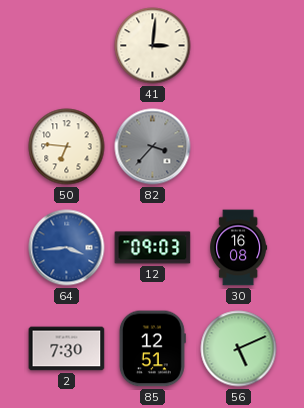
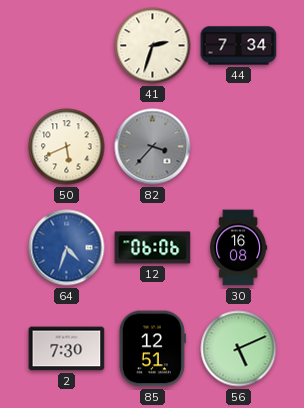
41: 3:01 -> 2:33
44: none -> 7:34
50: 6:46 -> 5:41
64: 3:44 -> 4:33
12: 09:03 -> 06:06
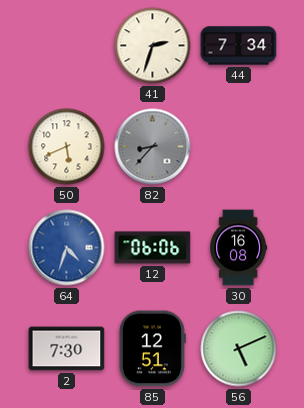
82: 3:37 -> 8:37
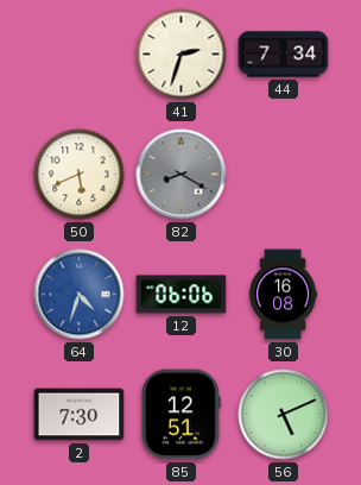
82: 8:37 -> 8:20
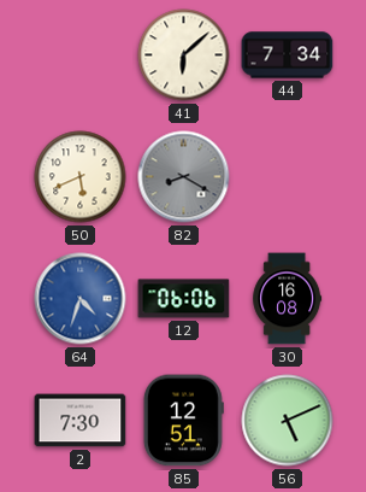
41: 2:33 -> 6:08
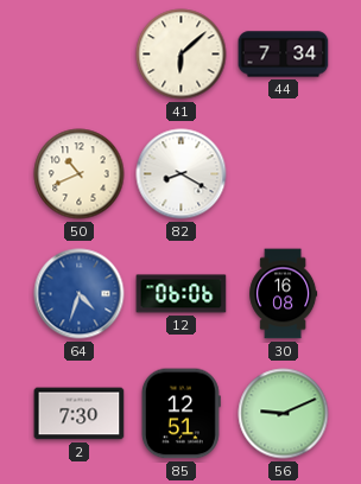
50: 5:41 -> 10:41
82 dial: grey -> white
56: 5:11 -> 9:11
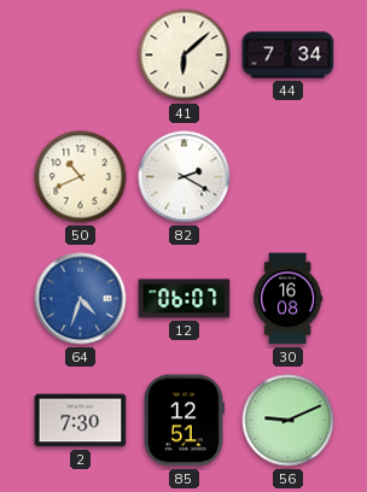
82: 8:20 -> 2:20
12: 06:06 -> 06:07
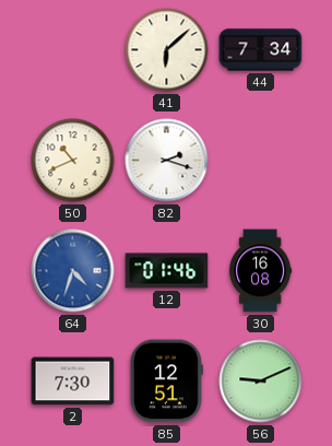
82: 2:20 -> 2:18
12: 06:07 -> 01:46
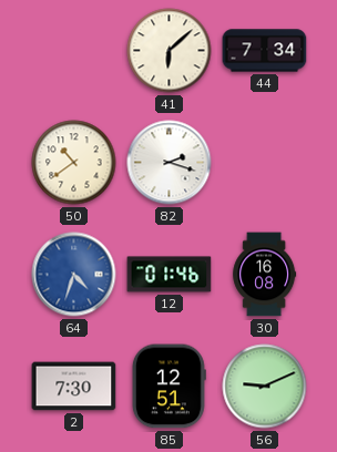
50: 10:41 -> 10:39
